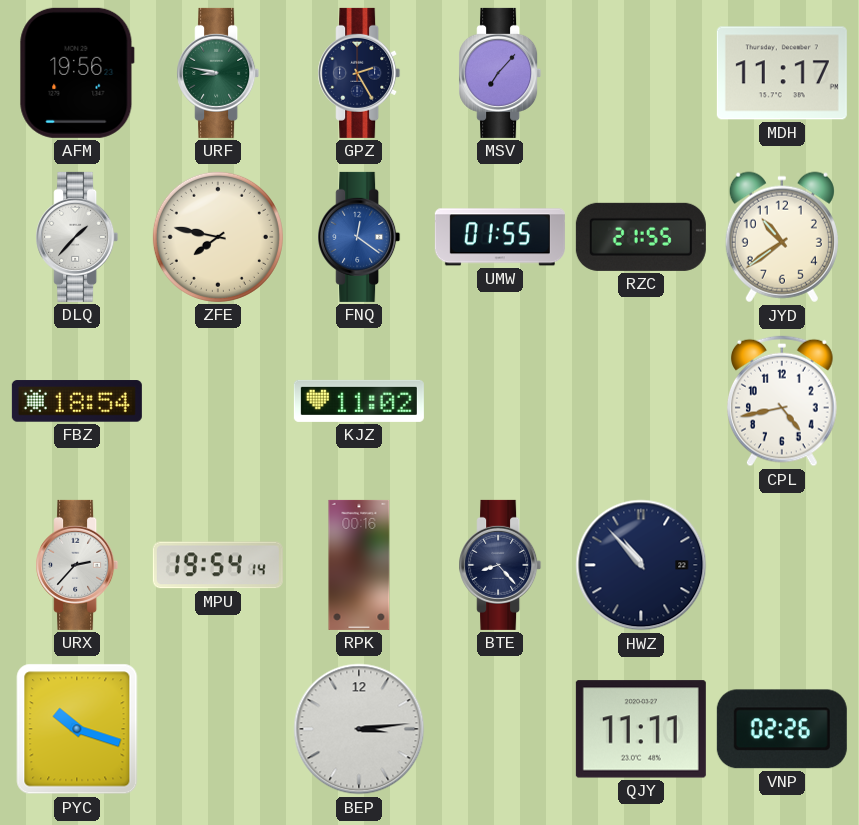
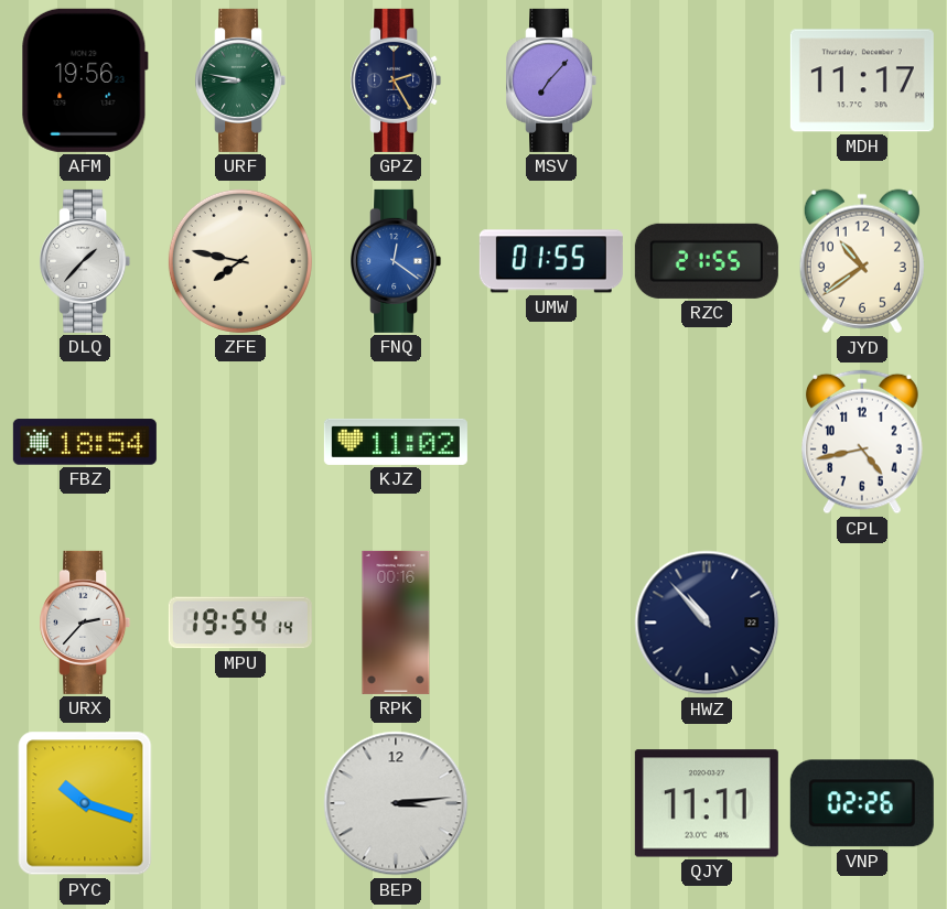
BTE: 8:23 -> none
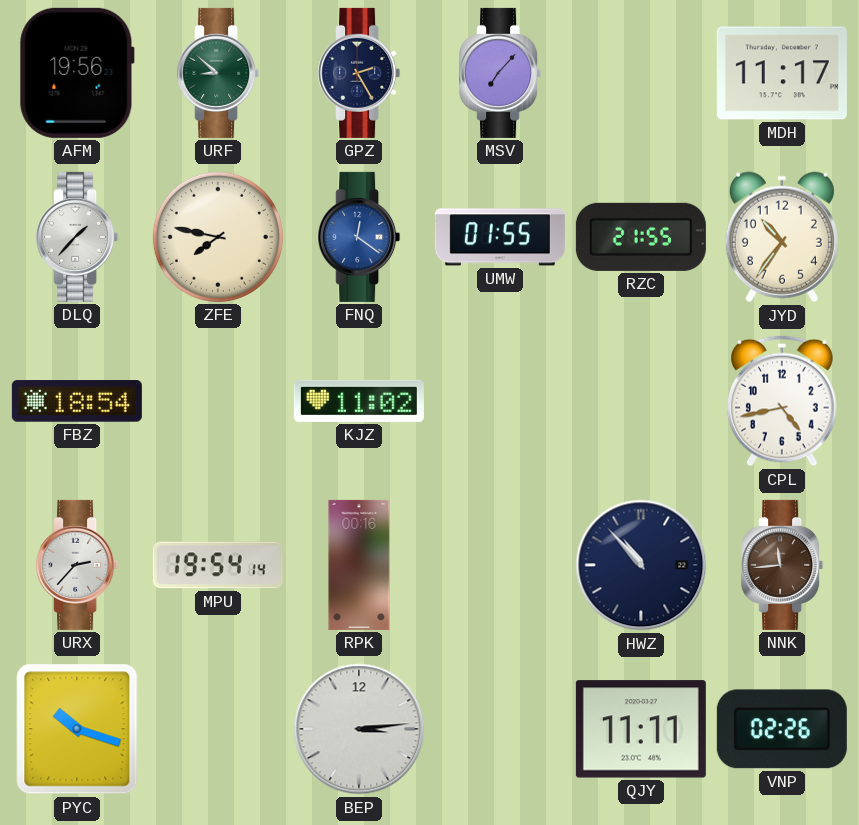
URF: 8:47 -> 8:52
JYD: 10:39 -> 10:36
NNK: none -> 11:44
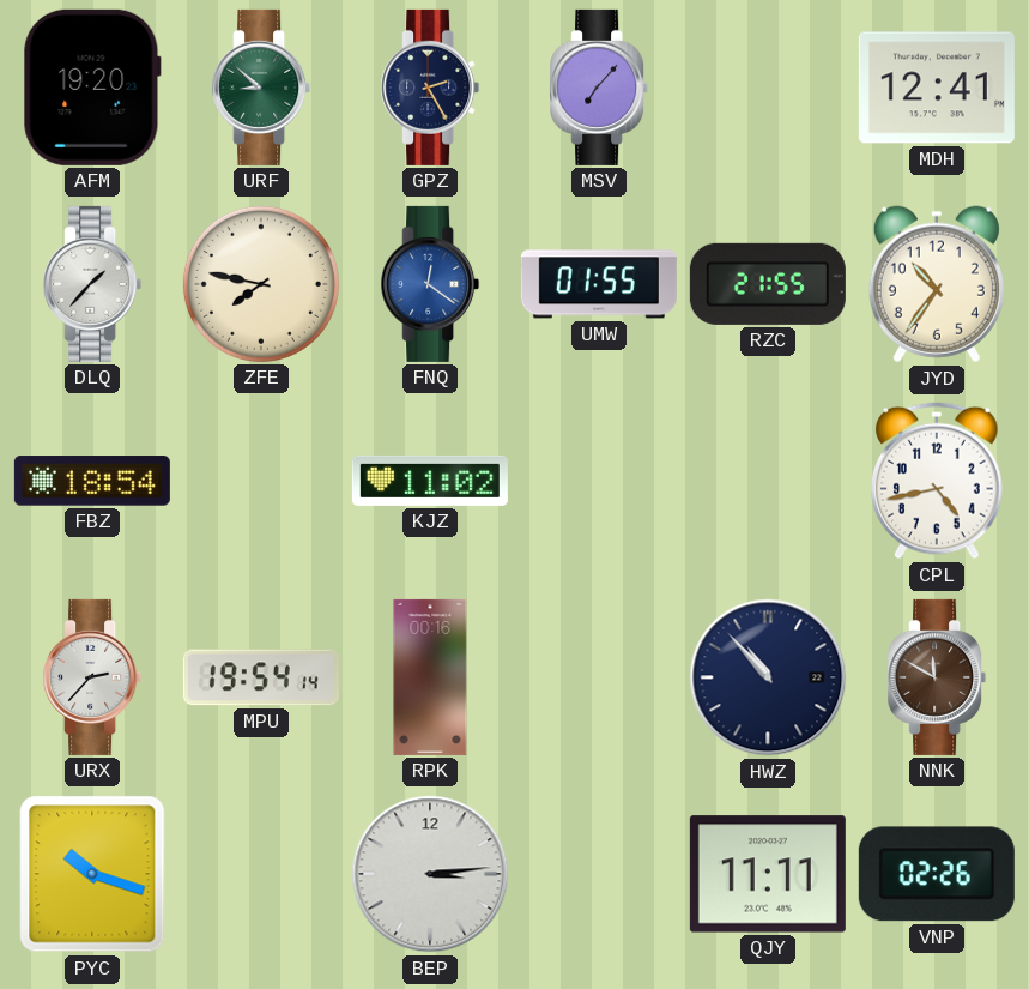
AFM: 19:56 -> 19:20
MDH: 11:17 -> 12:41
NNK: 11:44 -> 11:50
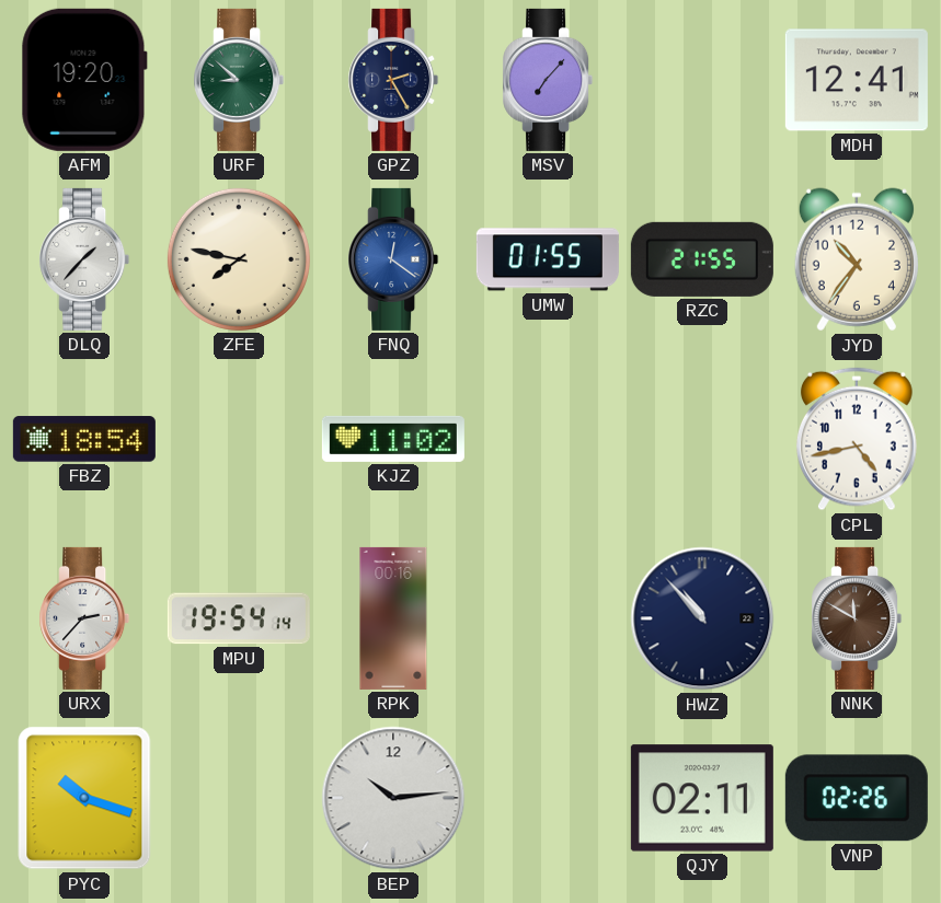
BEP: 3:14 -> 10:14
QJY: 11:11 -> 02:11
